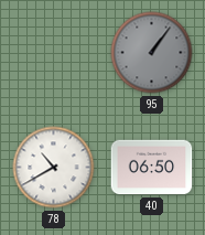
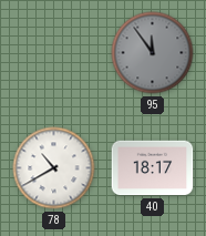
95: 1:06 -> 11:54
40: 06:50 -> 18:17
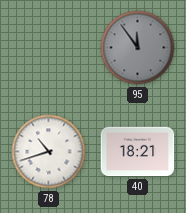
78: 10:40 -> 10:42
40: 18:17 -> 18:21
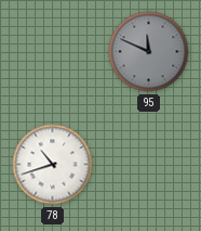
95: 11:54 -> 11:49
40: 18:21 -> none
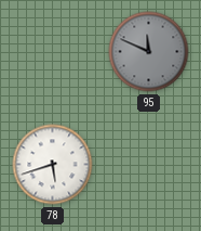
78: 10:42 -> 5:42
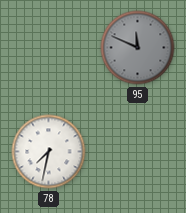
78: 5:42 -> 7:32
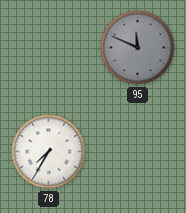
78: 7:32 -> 7:35
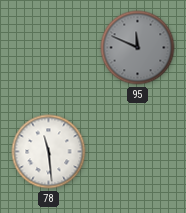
78: 7:35 -> 11:29
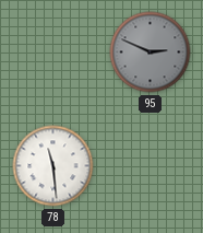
95: 11:49 -> 2:49
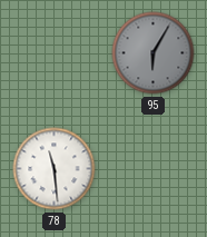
95: 2:49 -> 6:05
